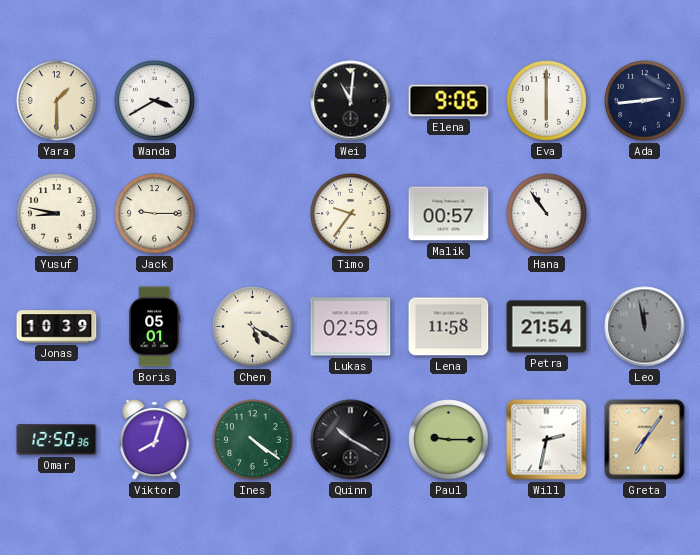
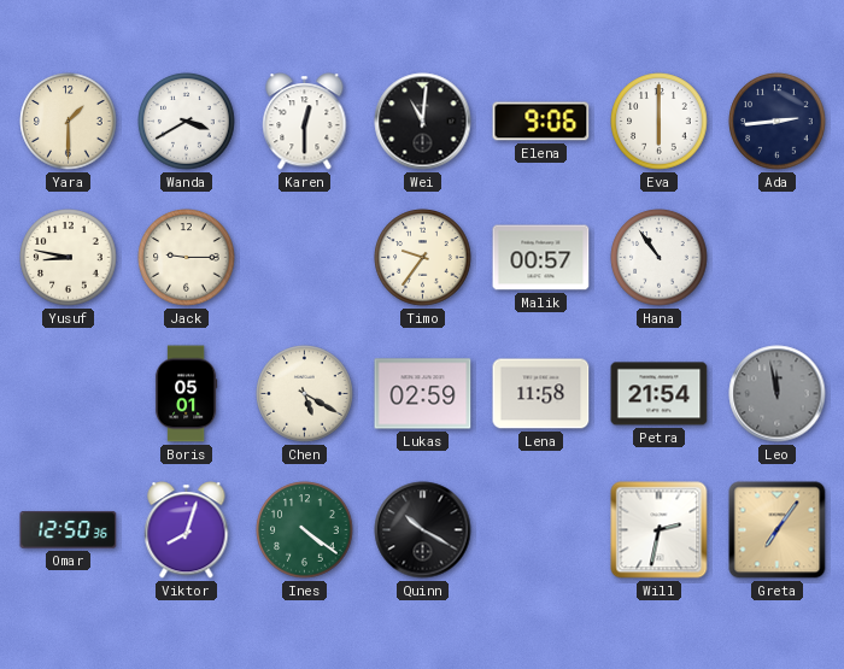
Karen: none -> 12:30
Jonas: 10:39 -> none
Paul: 9:15 -> none
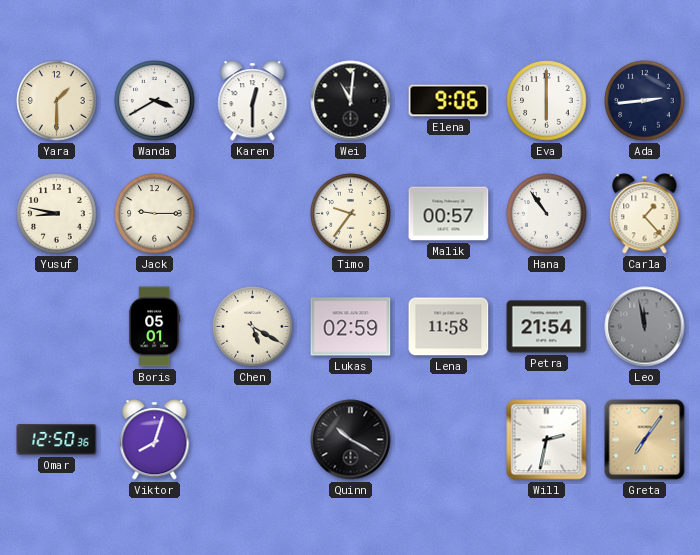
Carla: none -> 1:23
Ines: 4:21 -> none
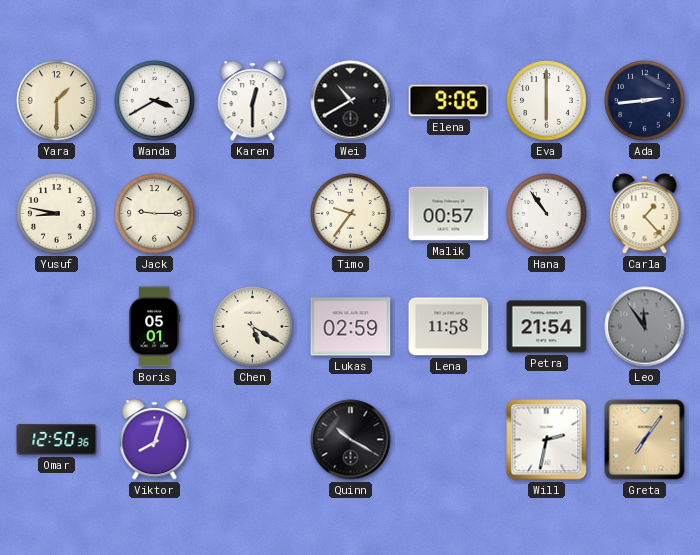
Wei: 11:01 -> 10:40
Leo: 11:58 -> 11:54
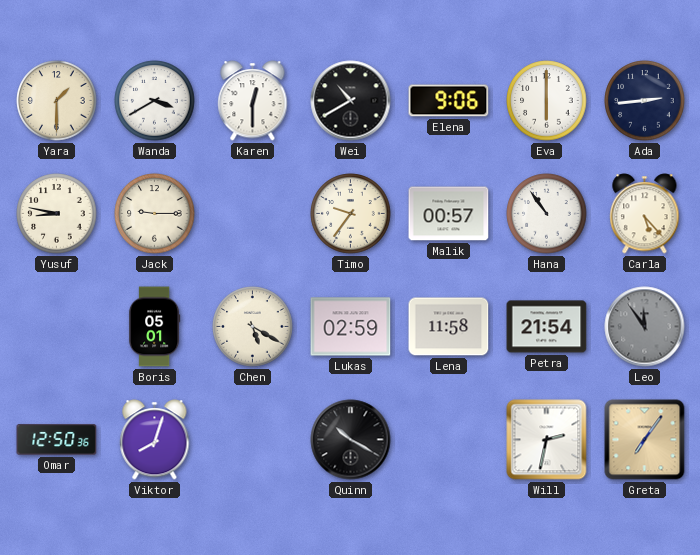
Carla: 1:23 -> 5:23
